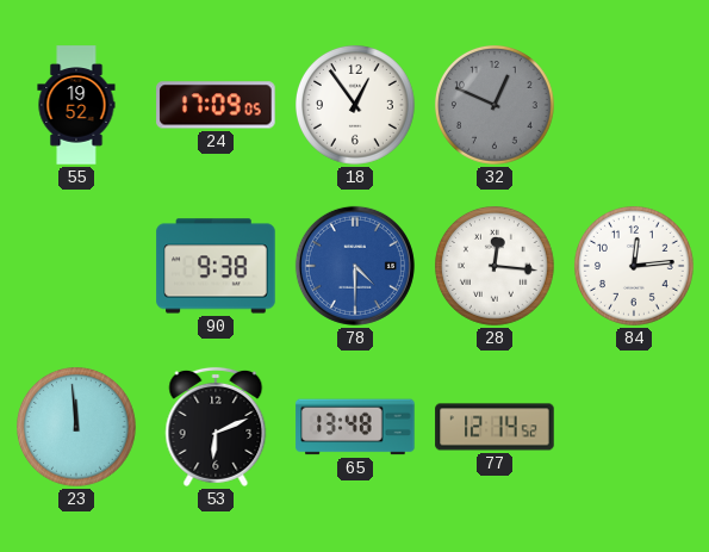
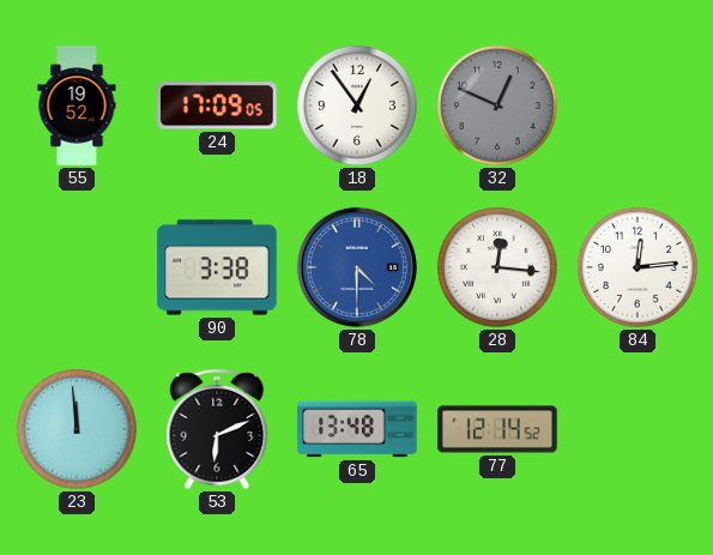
90: 9:38 -> 3:38
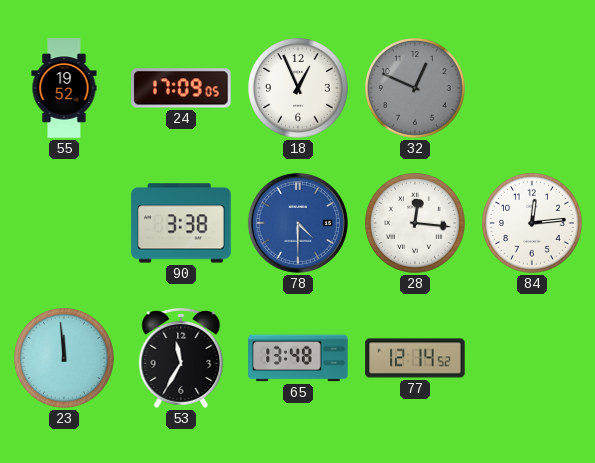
18: 12:54 -> 12:56
53: 6:11 -> 11:35
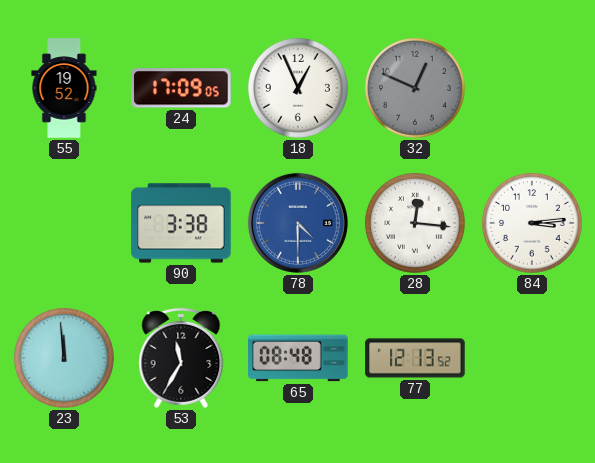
84: 12:14 -> 3:14
65: 13:48 -> 08:48
77: 12:14 -> 12:13
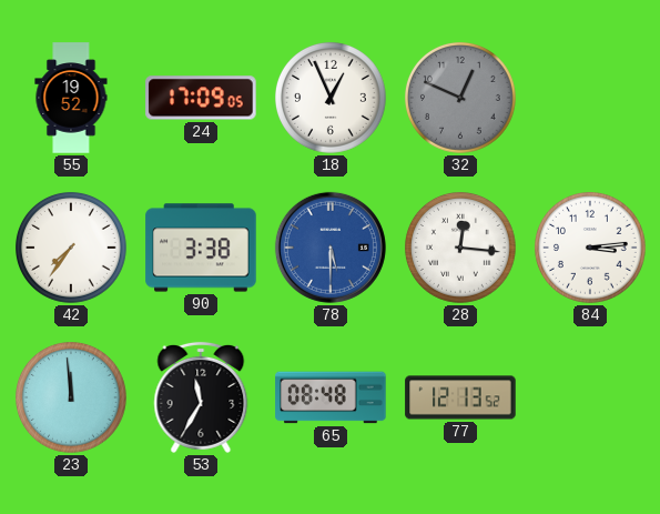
42: none -> 7:36
78: 4:30 -> 5:30
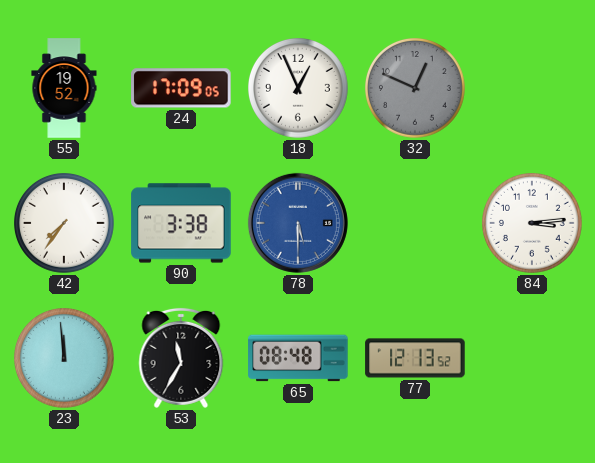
28: 12:16 -> none
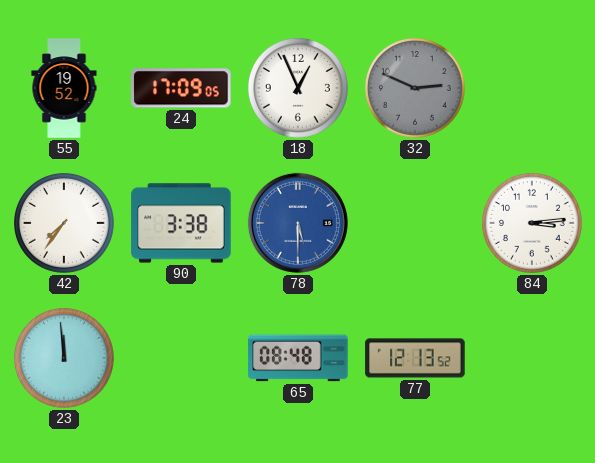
32: 12:49 -> 2:49
53: 11:35 -> none
